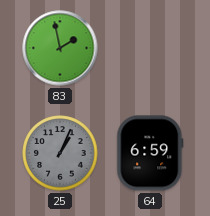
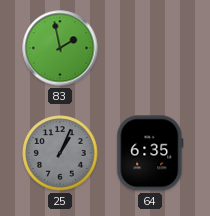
64: 6:59 -> 6:35
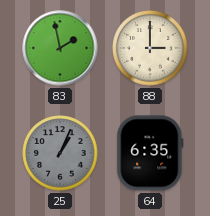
88: none -> 3:00
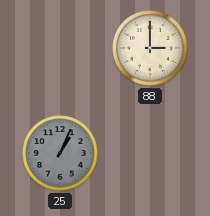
83: 1:58 -> none
64: 6:35 -> none
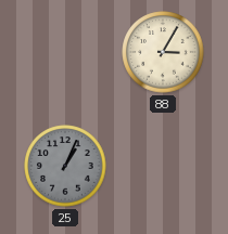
88: 3:00 -> 3:05
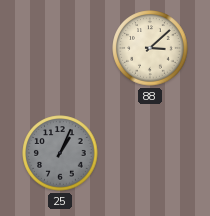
88: 3:05 -> 3:08
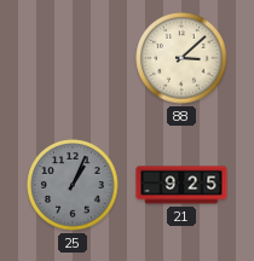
21: none -> 9:25
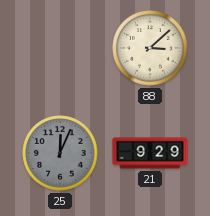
25: 1:04 -> 12:04
21: 9:25 -> 9:29
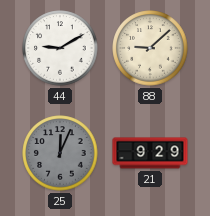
44: none -> 9:10
88: 3:08 -> 9:08
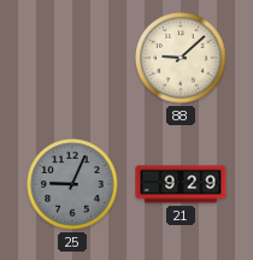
44: 9:10 -> none
25: 12:04 -> 9:04
